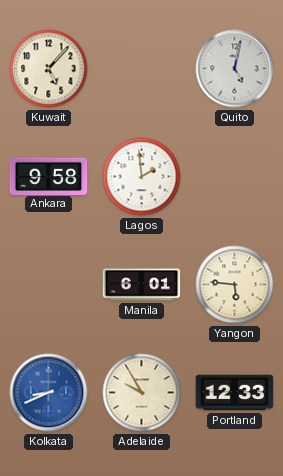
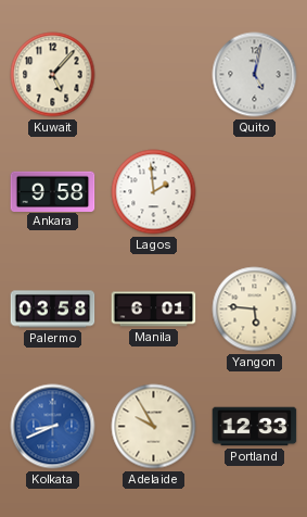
Palermo: none -> 03:58
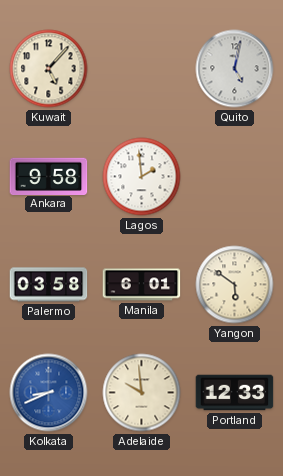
Yangon: 5:46 -> 5:51
Adelaide: 9:55 -> 9:59
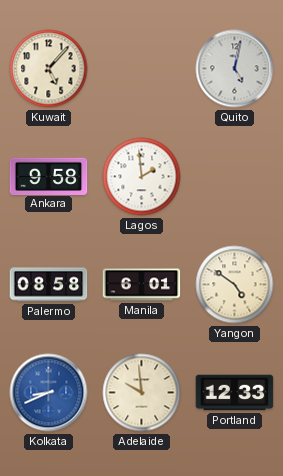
Palermo: 03:58 -> 08:58
Yangon: 5:51 -> 4:51
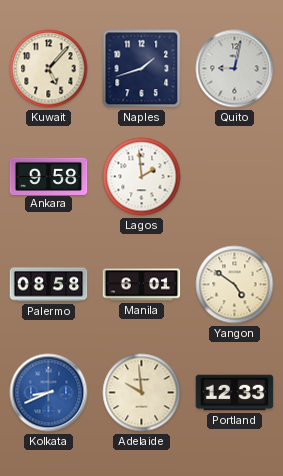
Naples: none -> 1:42
Quito: 5:02 -> 9:02
